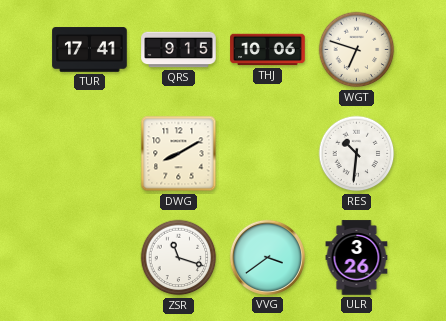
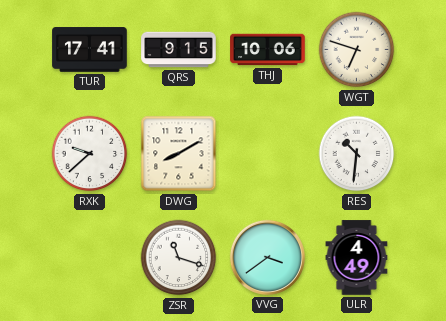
RXK: none -> 9:38
ULR: 3:26 -> 4:49
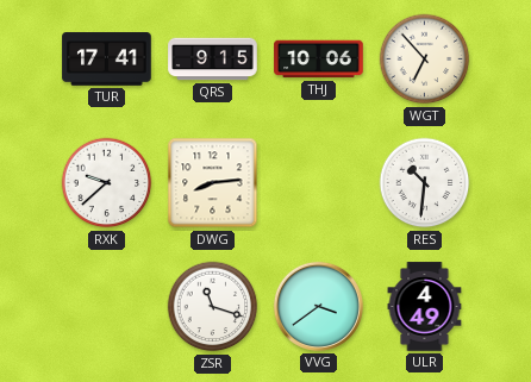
WGT: 6:48 -> 6:53
DWG: 8:10 -> 8:14
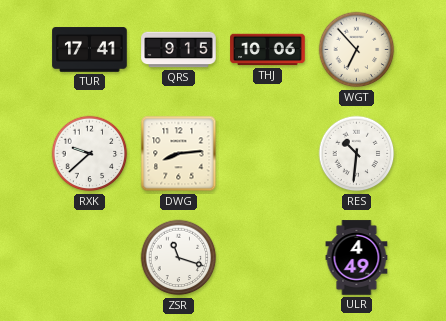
VVG: 3:39 -> none
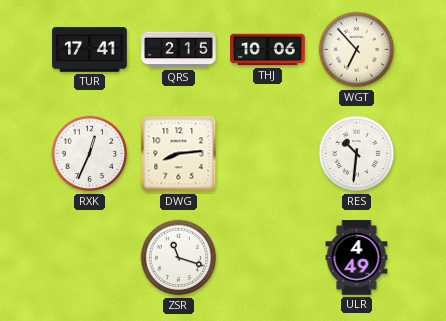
QRS: 9:15 -> 2:15
RXK: 9:38 -> 12:34
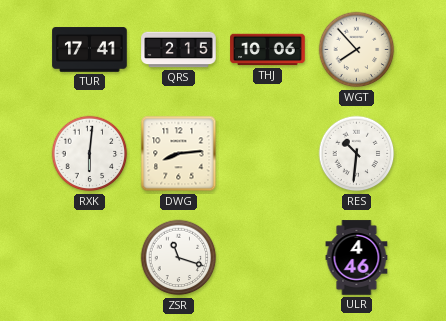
WGT: 6:53 -> 7:53
RXK: 12:34 -> 6:01
ULR: 4:49 -> 4:46
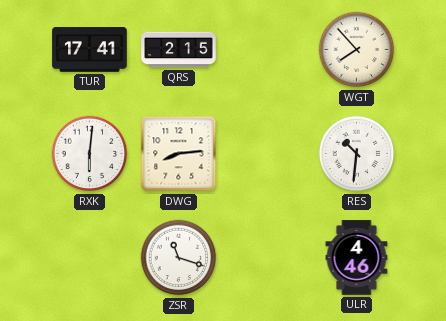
THJ: 10:06 -> none
